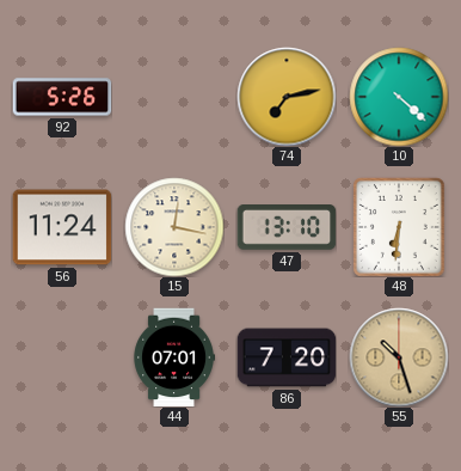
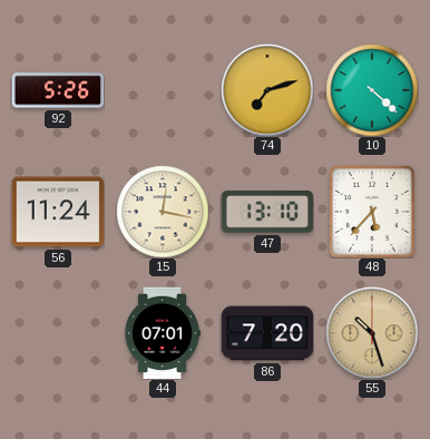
74: 7:13 -> 7:12
48: 6:31 -> 5:37
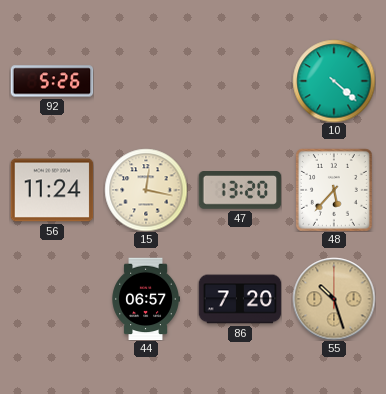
74: 7:12 -> none
47: 13:10 -> 13:20
44: 07:01 -> 06:57
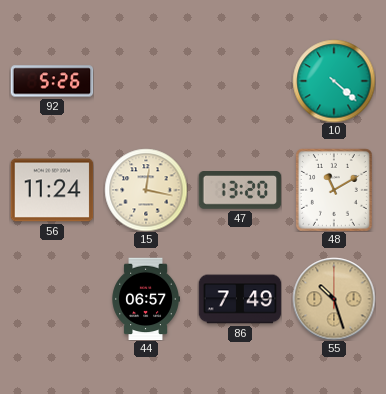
48: 5:37 -> 11:10
86: 7:20 -> 7:49
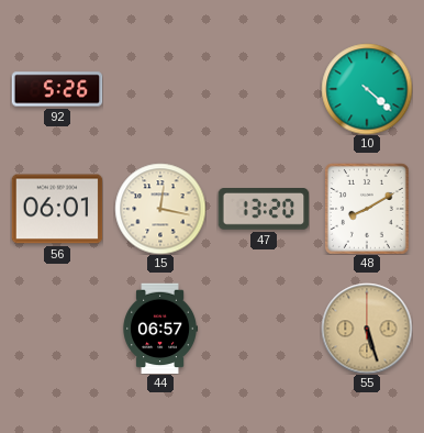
56: 11:24 -> 06:01
48: 11:10 -> 8:10
86: 7:49 -> none
55: 10:27 -> 5:27
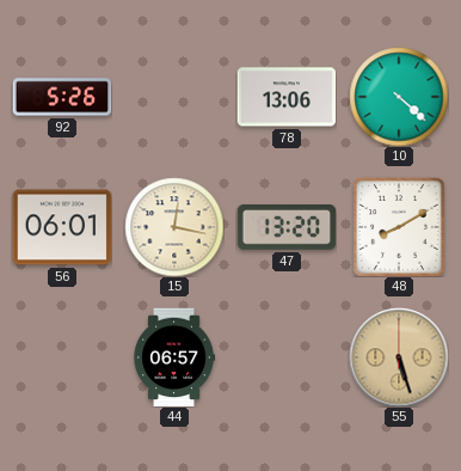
78: none -> 13:06
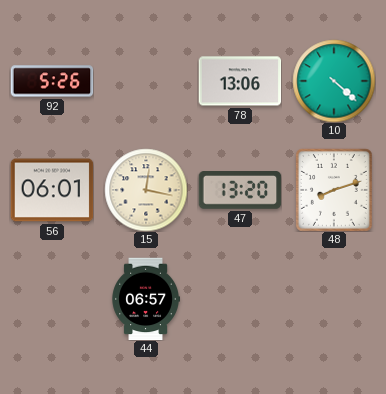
48: 8:10 -> 8:12
55: 5:27 -> none
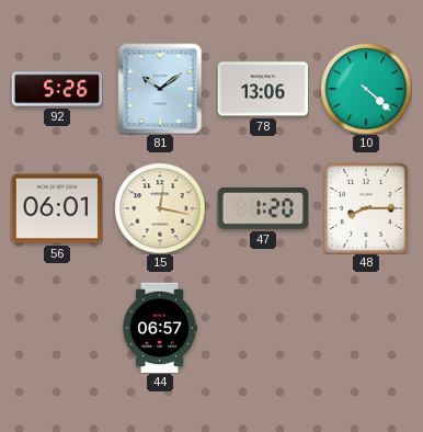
81: none -> 10:09
47: 13:20 -> 1:20
48: 8:12 -> 8:15
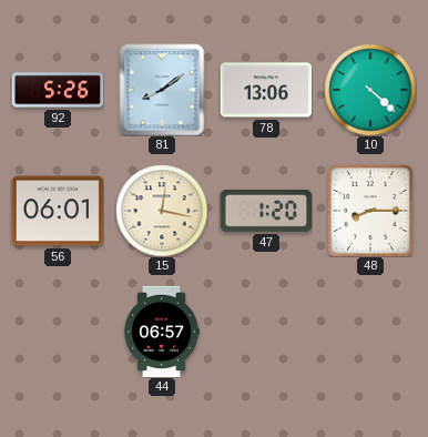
81: 10:09 -> 8:09
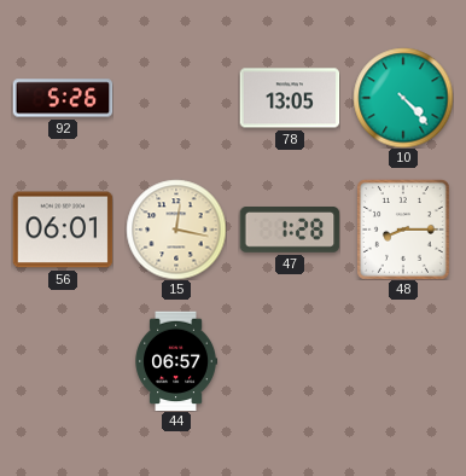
81: 8:09 -> none
78: 13:06 -> 13:05
10: 4:22 -> 4:23
47: 1:20 -> 1:28
